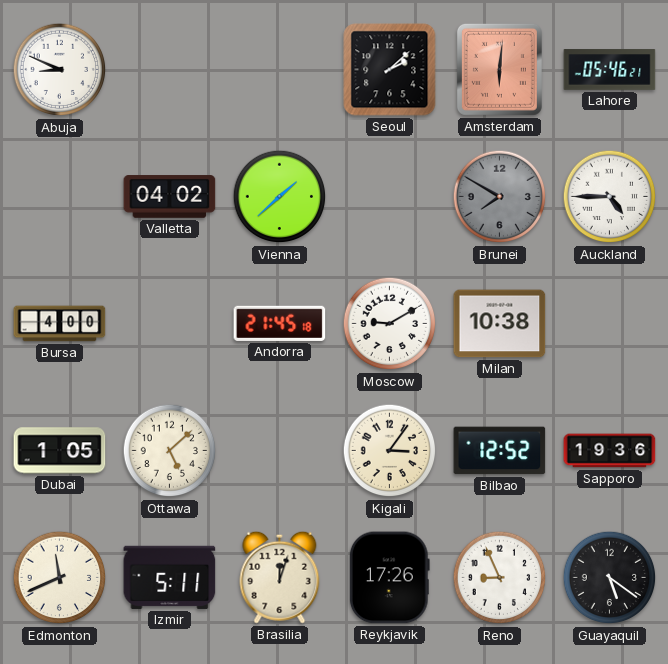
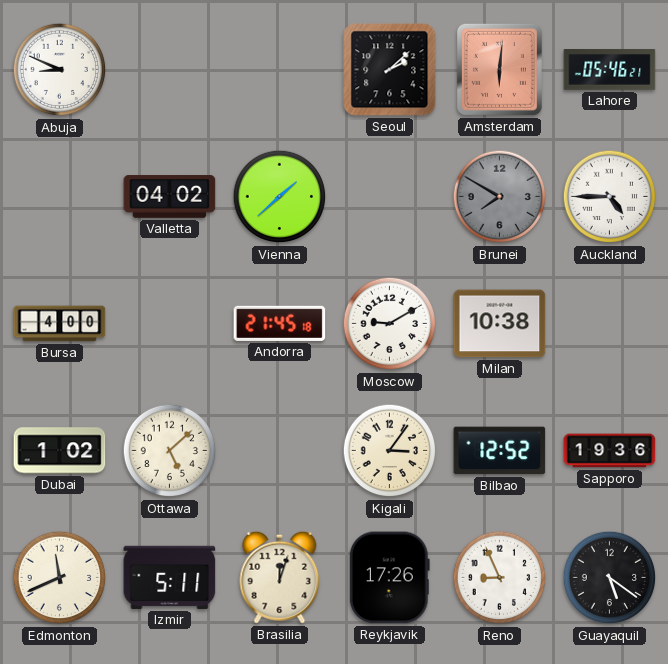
Dubai: 1:05 -> 1:02
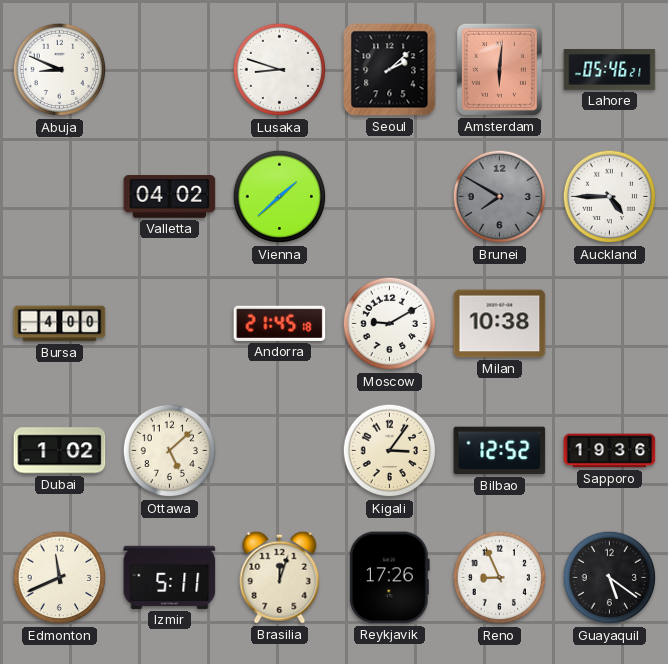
Lusaka: none -> 8:48
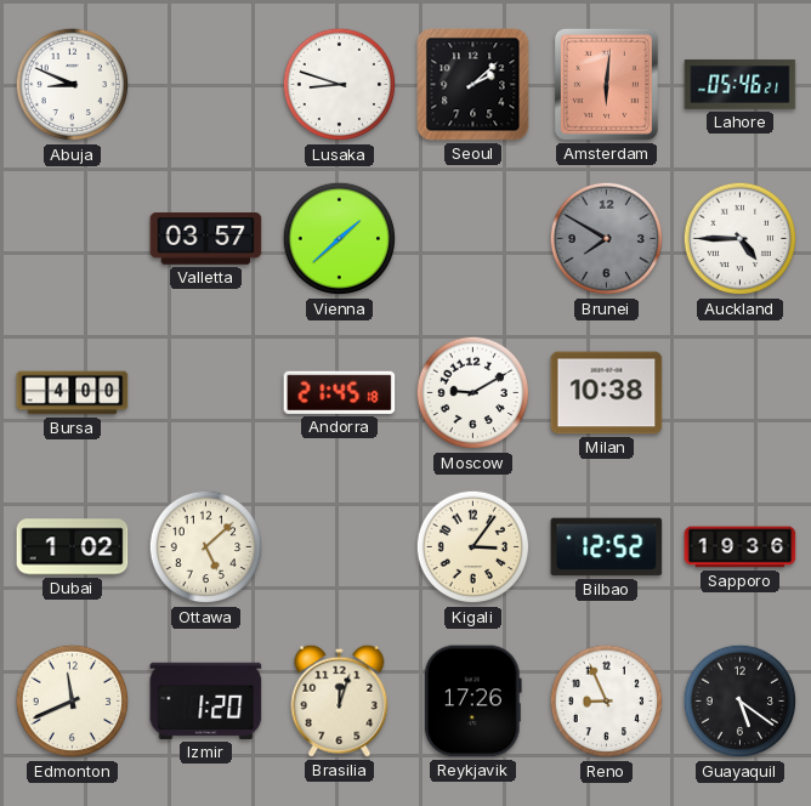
Valletta: 04:02 -> 03:57
Izmir: 5:11 -> 1:20
